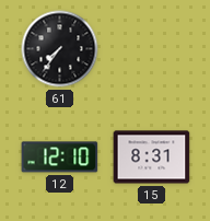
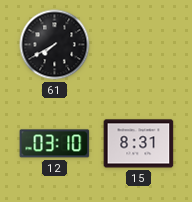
61: 7:36 -> 7:40
12: 12:10 -> 03:10
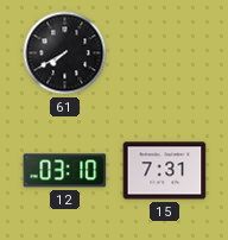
15: 8:31 -> 7:31
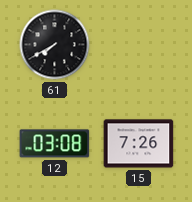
12: 03:10 -> 03:08
15: 7:31 -> 7:26
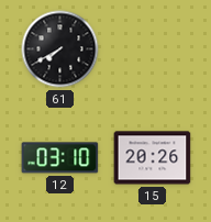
12: 03:08 -> 03:10
15: 7:26 -> 20:26
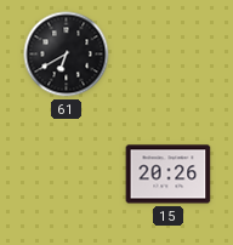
61: 7:40 -> 6:40
12: 03:10 -> none
